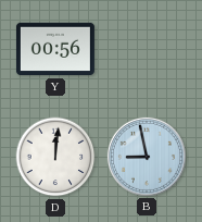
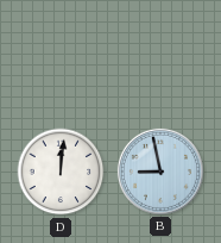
Y: 00:56 -> none
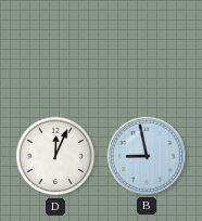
D: 12:01 -> 12:04
